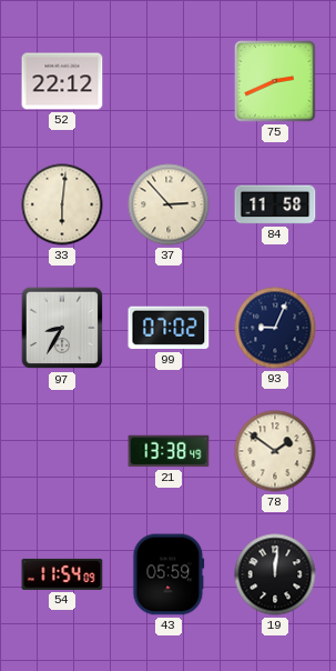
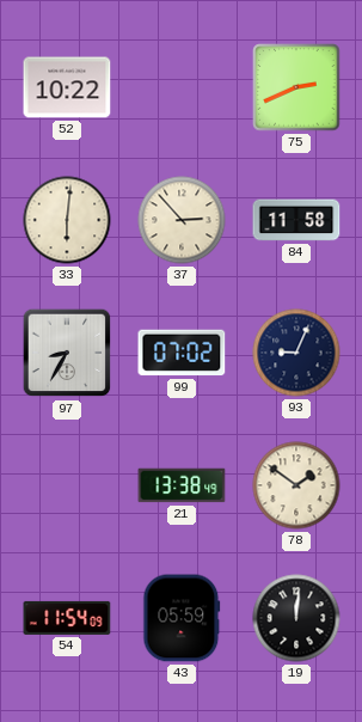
52: 22:12 -> 10:22
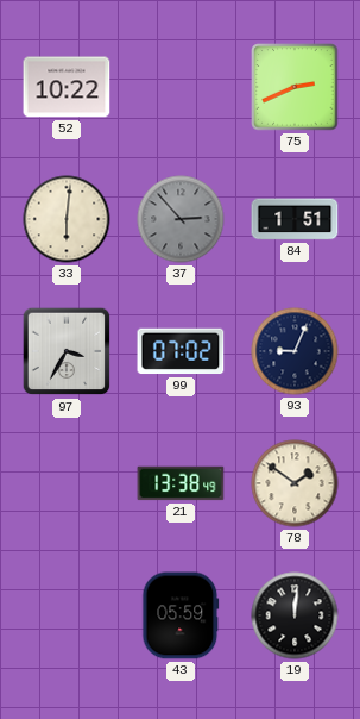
37 dial: cream -> grey
84: 11:58 -> 1:51
97: 8:35 -> 3:35
54: 11:54 -> none
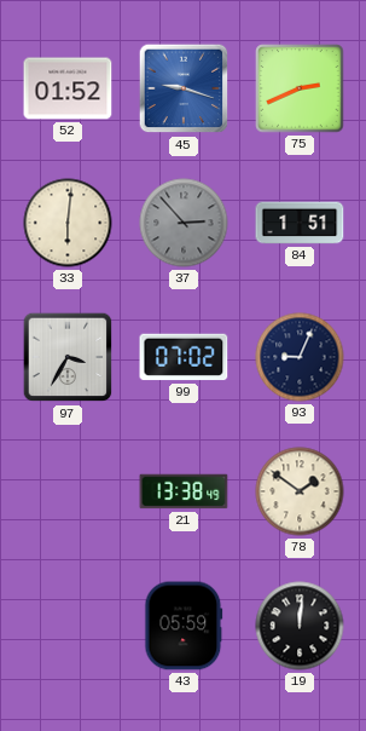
52: 10:22 -> 01:52
45: none -> 9:18
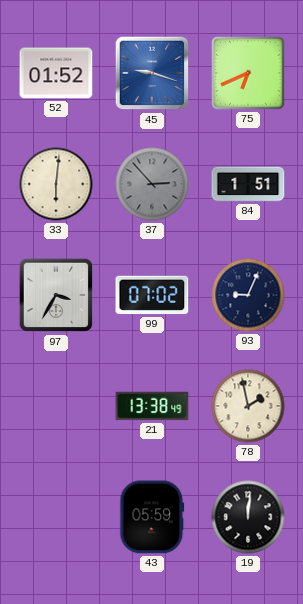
75: 2:41 -> 6:41
78: 1:51 -> 1:58
